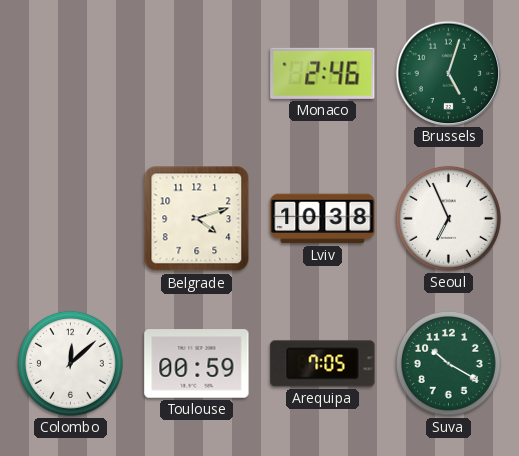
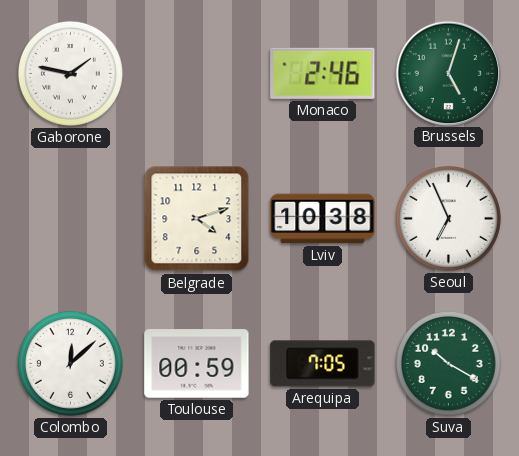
Gaborone: none -> 1:47
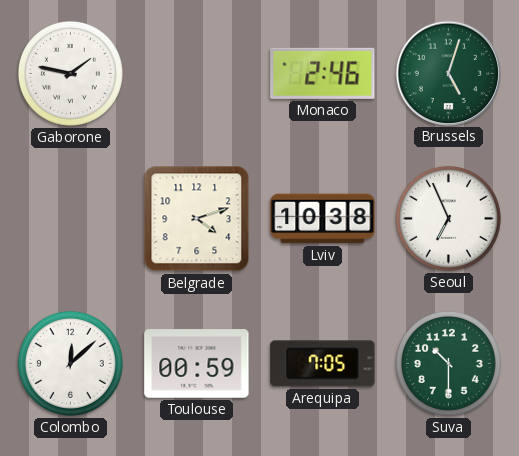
Suva: 10:20 -> 10:30
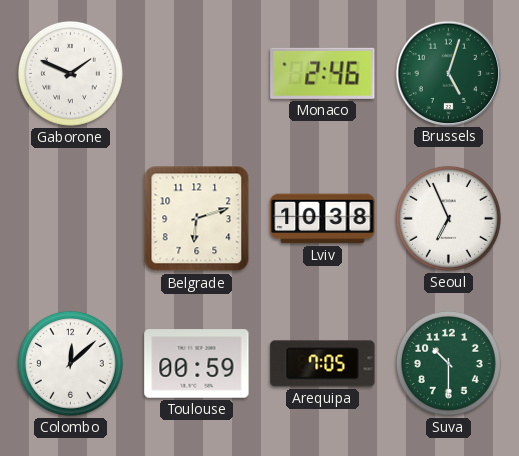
Gaborone: 1:47 -> 1:49
Belgrade: 4:12 -> 6:12
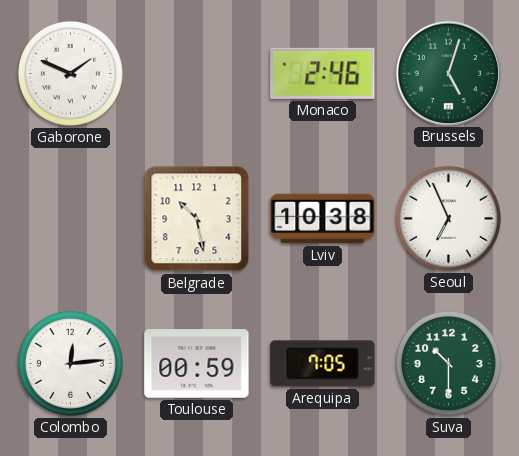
Belgrade: 6:12 -> 10:28
Colombo: 12:08 -> 12:14
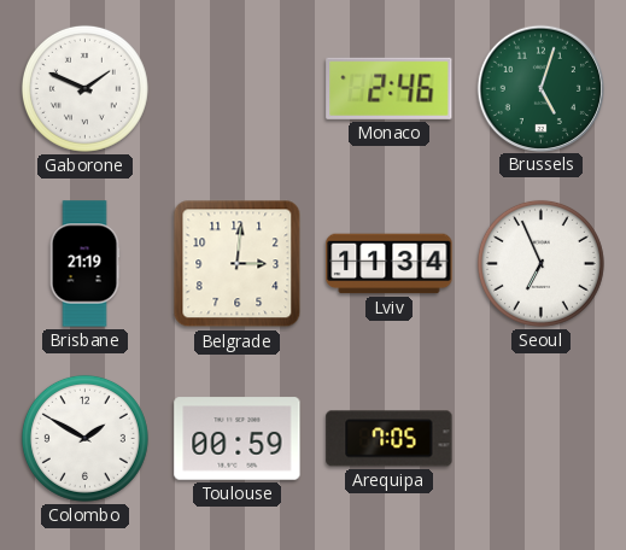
Brisbane: none -> 21:19
Belgrade: 10:28 -> 3:01
Lviv: 10:38 -> 11:34
Colombo: 12:14 -> 1:50
Suva: 10:30 -> none
